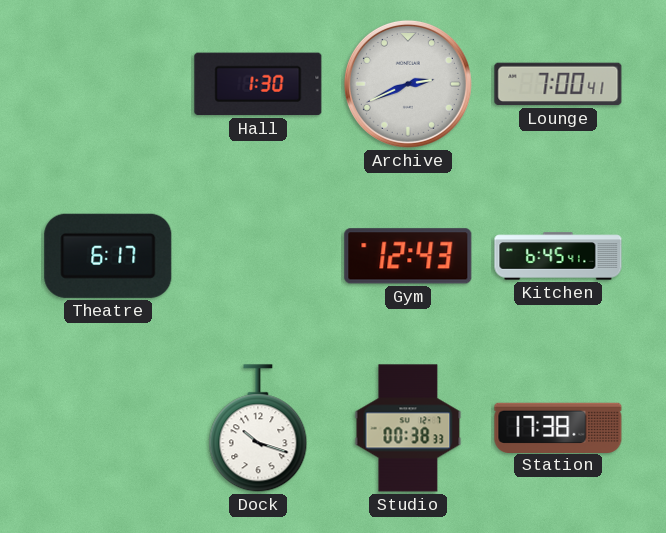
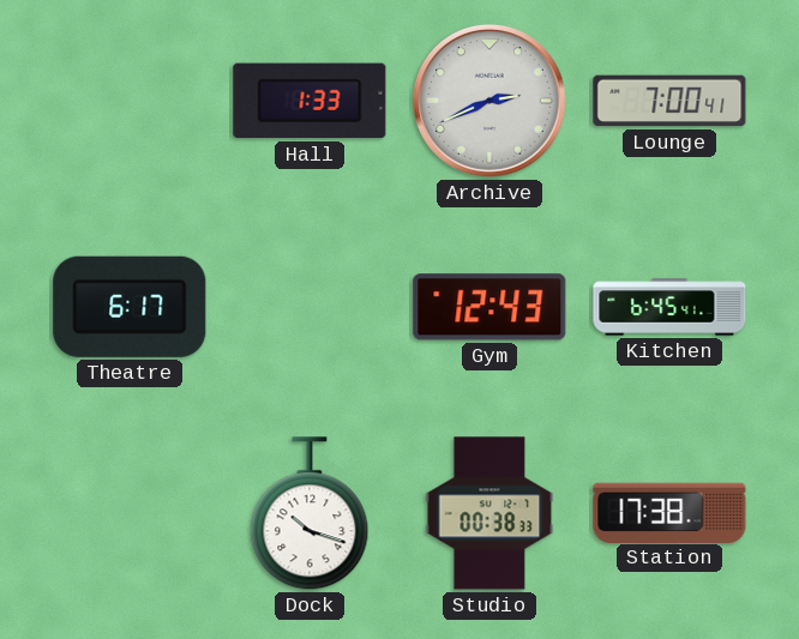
Hall: 1:30 -> 1:33
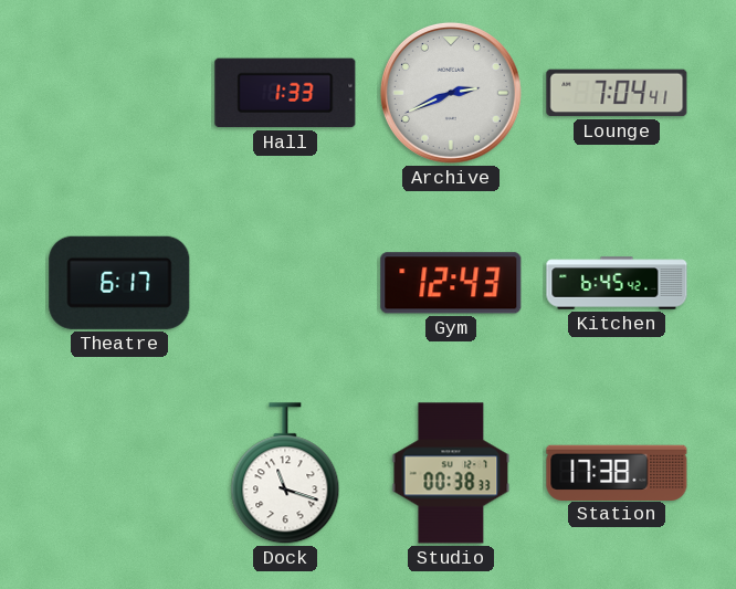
Lounge: 7:00 -> 7:04
Kitchen: 6:45:41 -> 6:45:42
Dock: 10:18 -> 11:18
